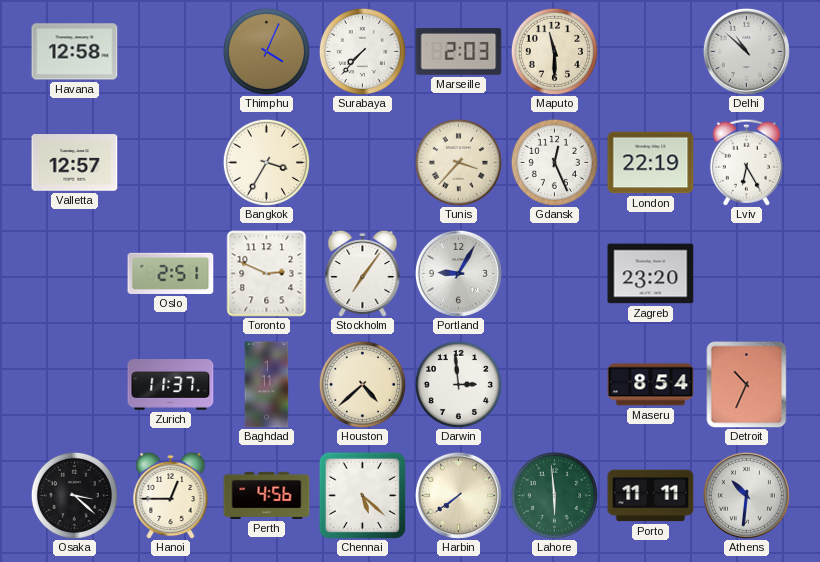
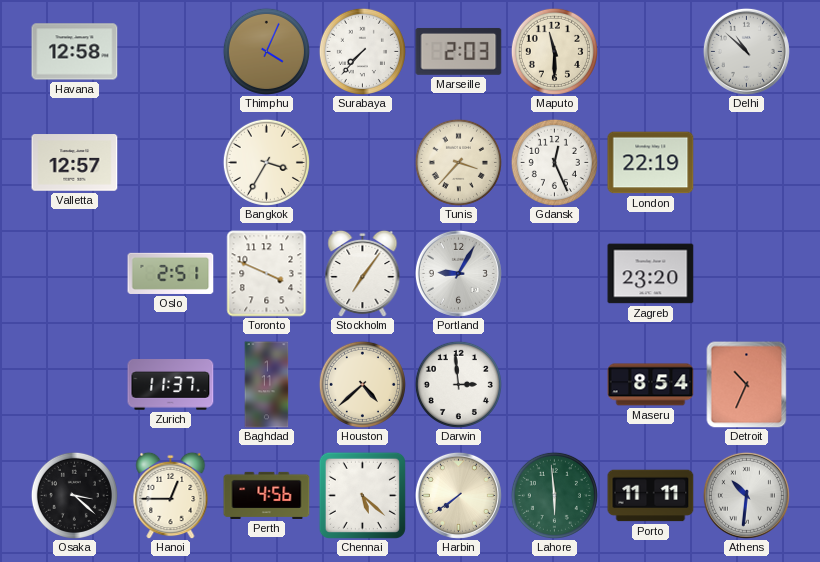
Lviv: 6:25 -> none
Toronto: 2:49 -> 3:49
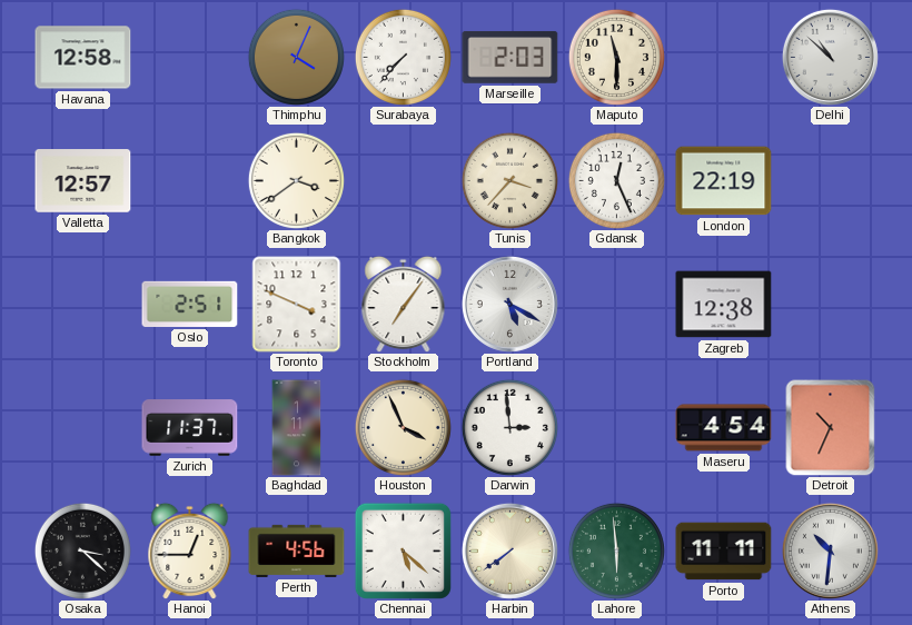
Bangkok: 3:35 -> 3:39
Portland: 9:05 -> 5:20
Zagreb: 23:20 -> 12:38
Houston: 4:38 -> 3:56
Maseru: 8:54 -> 4:54
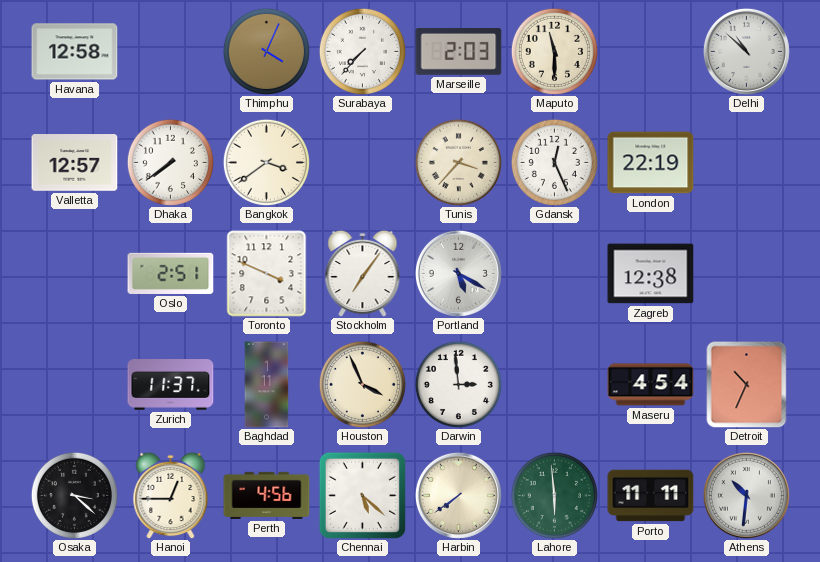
Dhaka: none -> 7:39
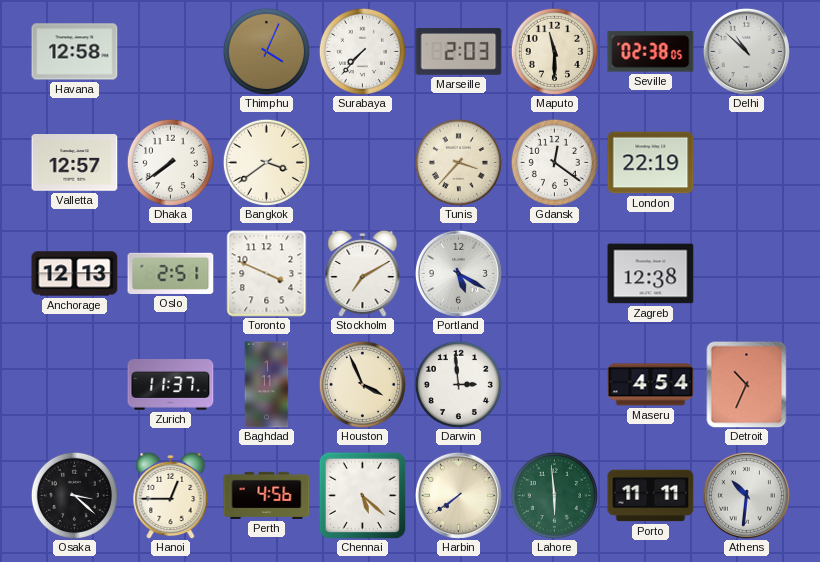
Seville: none -> 02:38
Gdansk: 12:26 -> 12:21
Anchorage: none -> 12:13
Stockholm: 7:06 -> 7:10
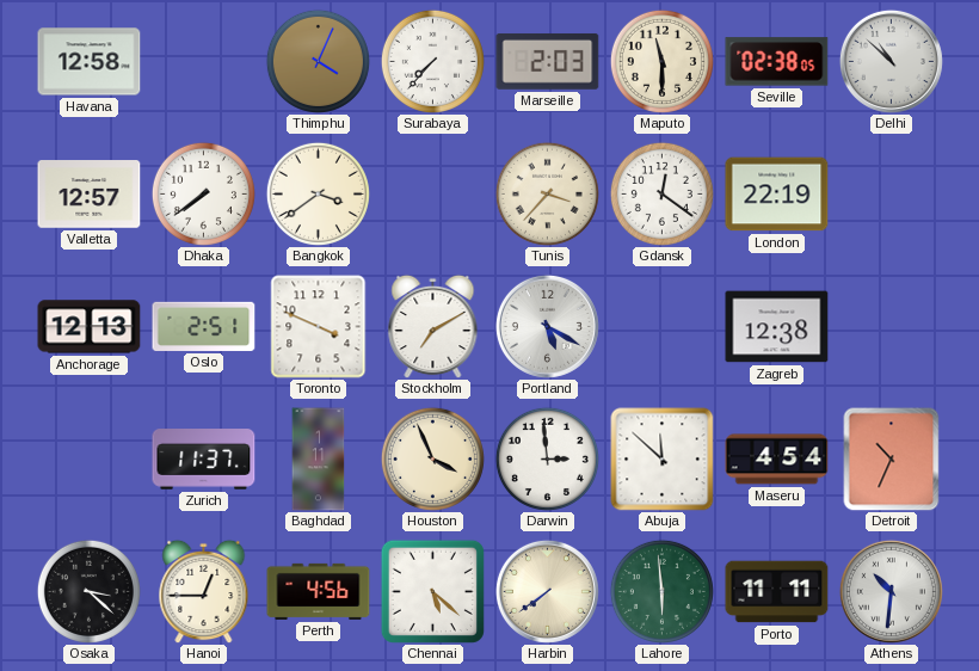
Abuja: none -> 11:52
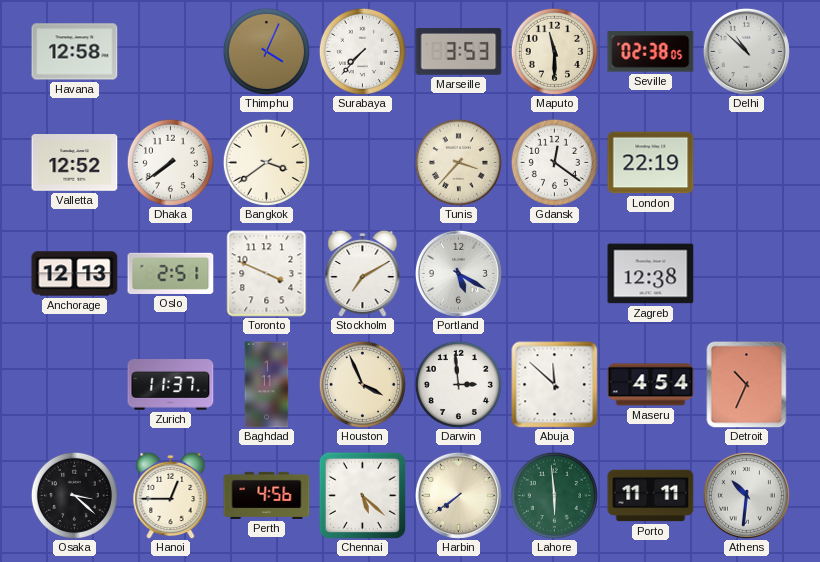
Marseille: 2:03 -> 3:53
Valletta: 12:57 -> 12:52
